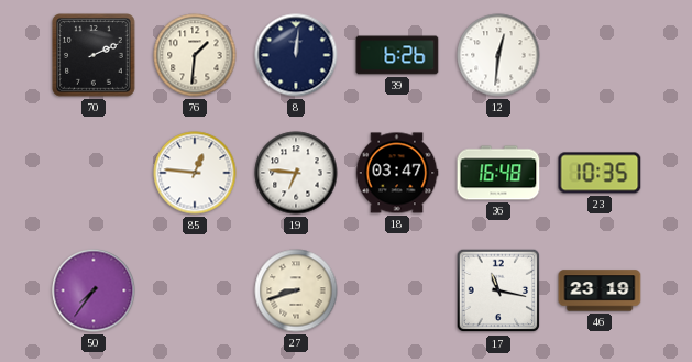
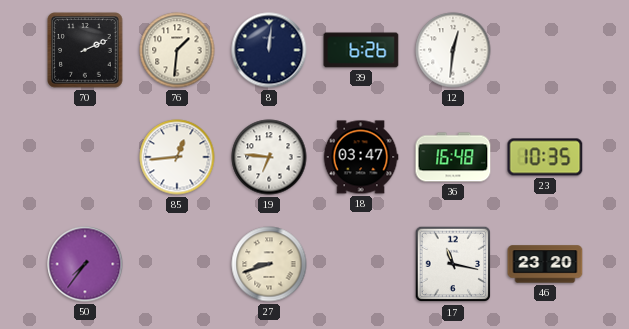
85: 12:46 -> 12:44
46: 23:19 -> 23:20
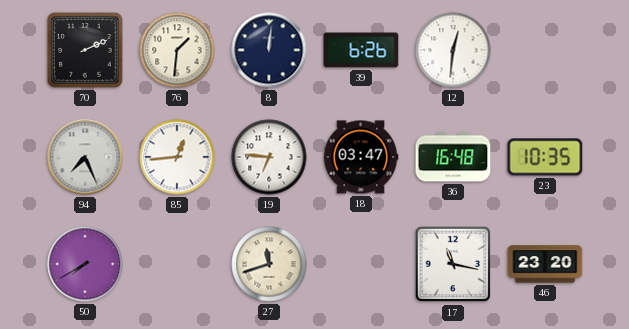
94: none -> 7:26
50: 7:36 -> 7:40
27: 8:42 -> 11:42
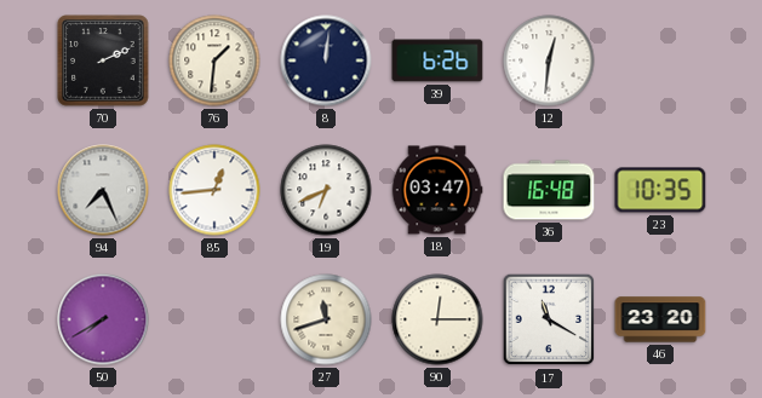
19: 6:46 -> 6:41
90: none -> 12:15
17: 11:17 -> 11:20
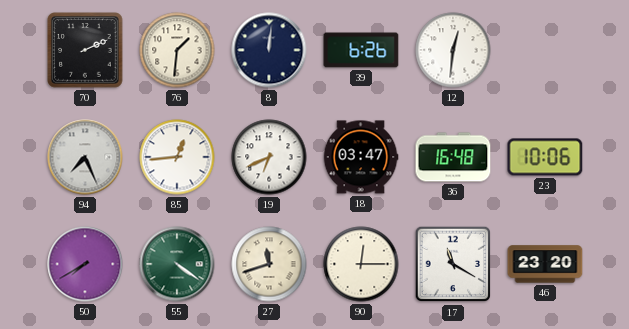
23: 10:35 -> 10:06
55: none -> 4:21
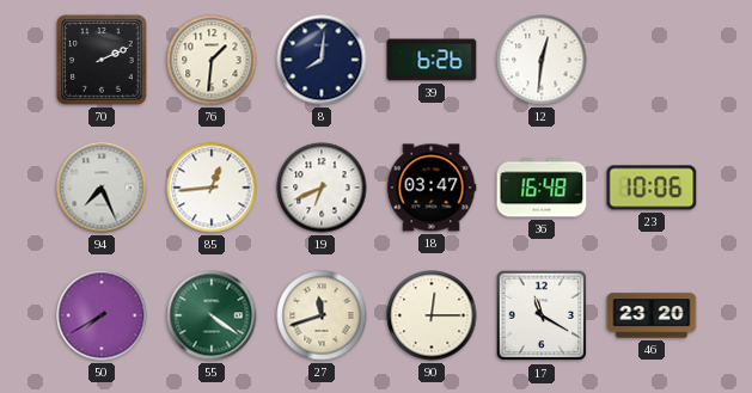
8: 12:01 -> 8:01
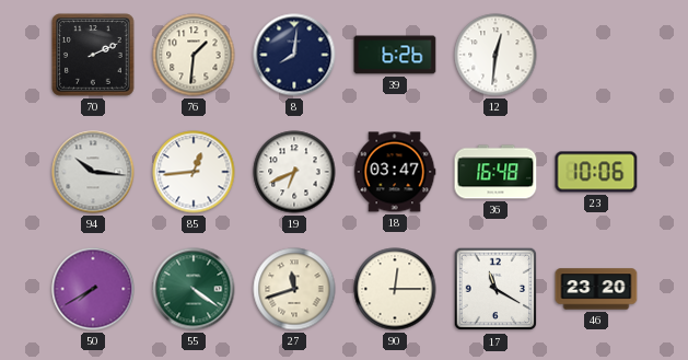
94: 7:26 -> 10:16
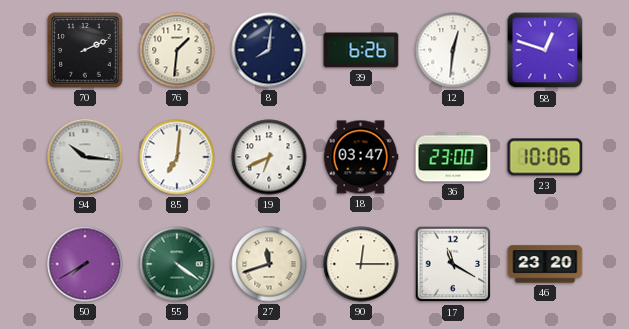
58: none -> 12:48
85: 12:44 -> 7:01
36: 16:48 -> 23:00
